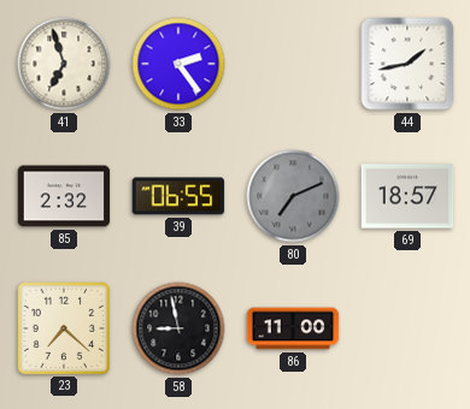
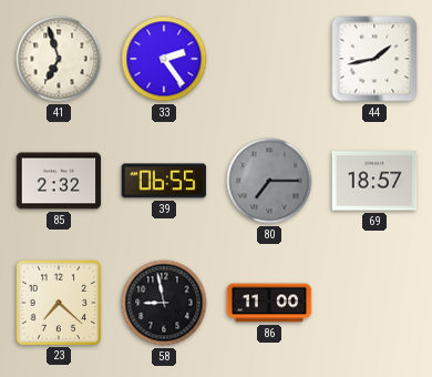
80: 7:11 -> 7:15
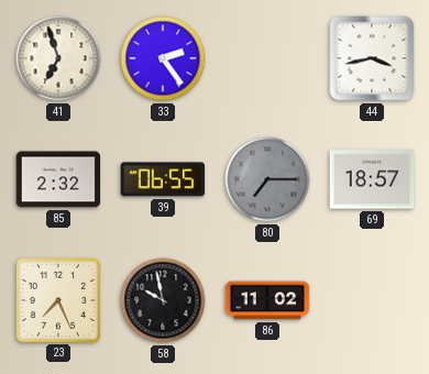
44: 1:43 -> 3:43
23: 7:22 -> 7:26
58: 8:58 -> 9:58
86: 11:00 -> 11:02
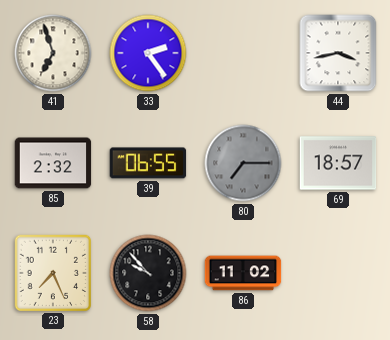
58: 9:58 -> 9:53
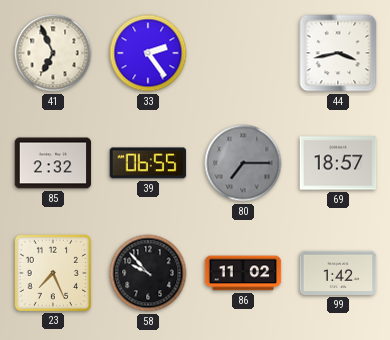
41: 6:57 -> 6:56
99: none -> 1:42
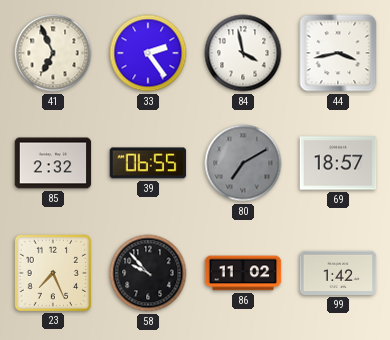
84: none -> 3:58
80: 7:15 -> 7:10
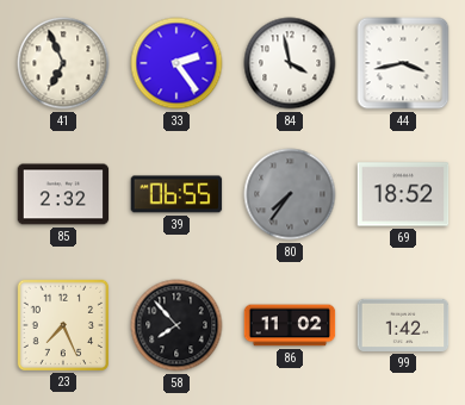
80: 7:10 -> 7:36
69: 18:57 -> 18:52
58: 9:53 -> 7:53
